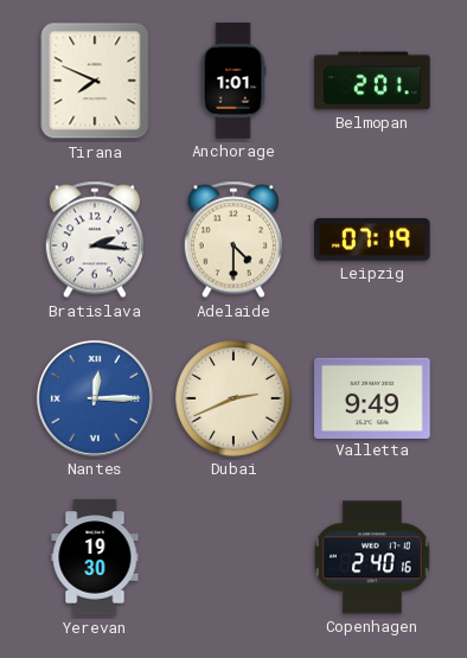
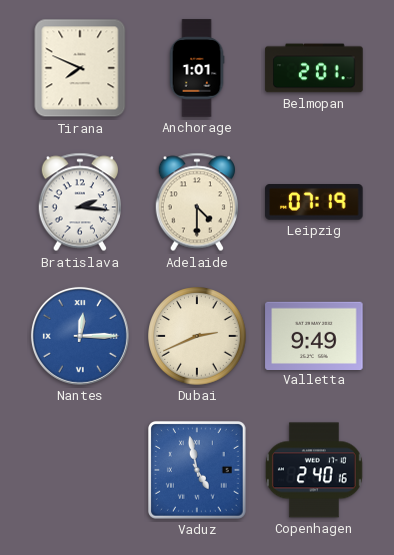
Yerevan: 19:30 -> none
Vaduz: none -> 4:58
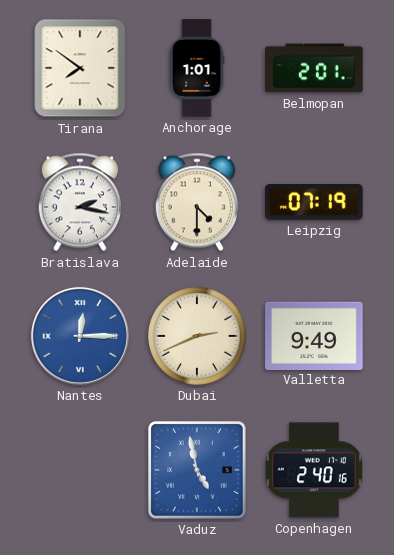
Tirana: 7:49 -> 7:51
Bratislava: 2:16 -> 2:17
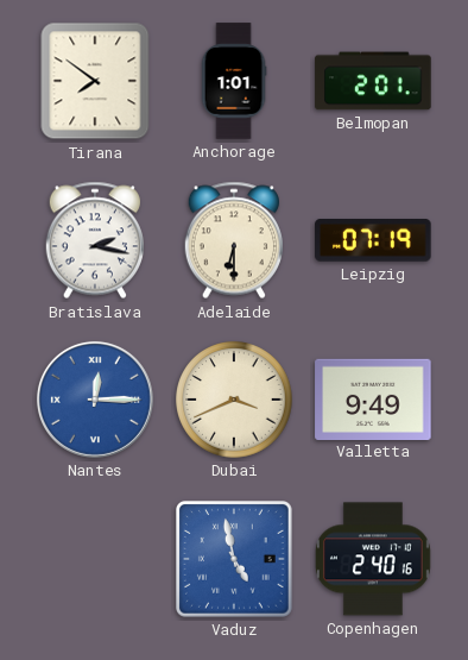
Adelaide: 4:30 -> 6:30
Dubai: 2:41 -> 3:41
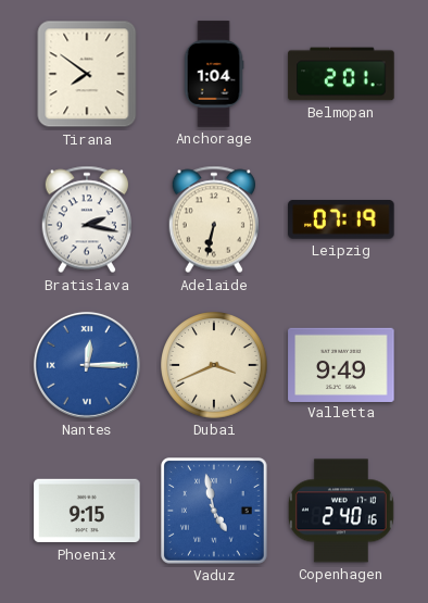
Anchorage: 1:01 -> 1:04
Adelaide: 6:30 -> 6:32
Phoenix: none -> 9:15
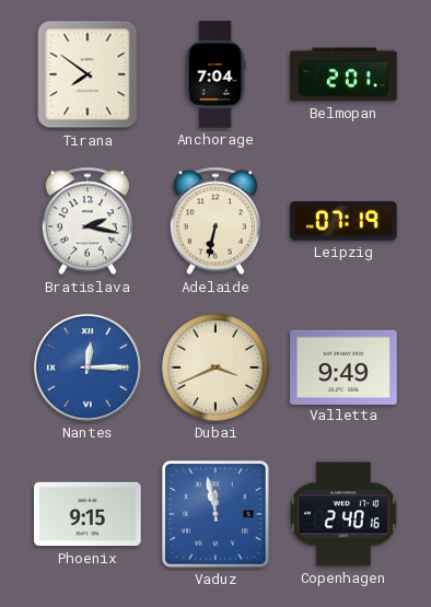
Anchorage: 1:04 -> 7:04
Vaduz: 4:58 -> 11:58
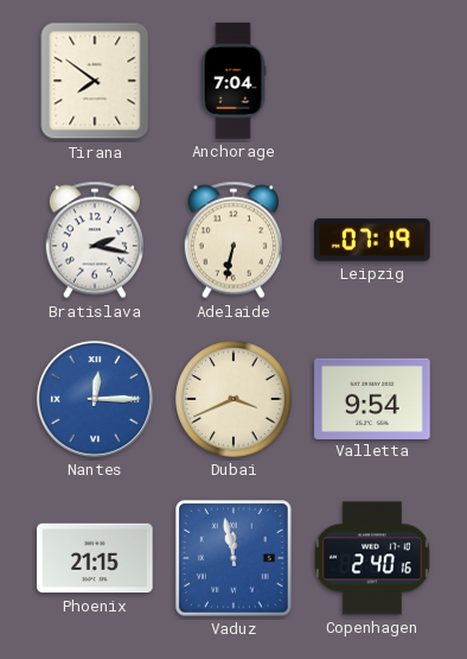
Belmopan: 2:01 -> none
Valletta: 9:49 -> 9:54
Phoenix: 9:15 -> 21:15
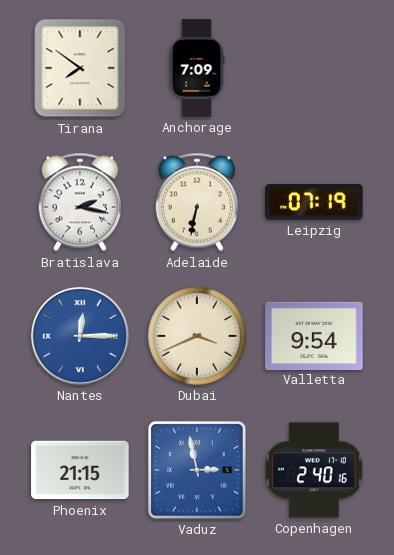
Anchorage: 7:04 -> 7:09
Vaduz: 11:58 -> 2:58
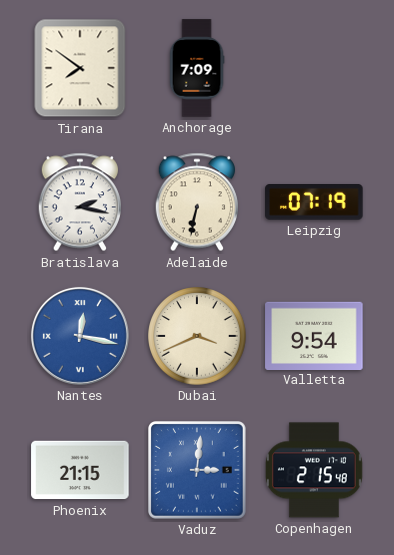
Nantes: 12:15 -> 12:17
Vaduz: 2:58 -> 3:01
Copenhagen: 2:40 -> 2:15
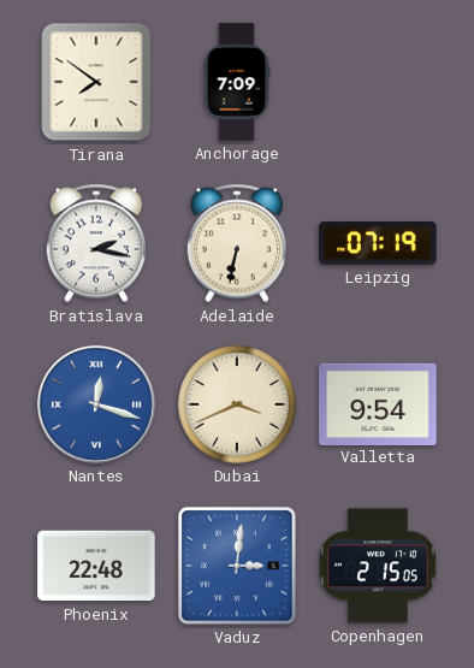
Nantes: 12:17 -> 12:18
Phoenix: 21:15 -> 22:48
Copenhagen: 2:15:48 -> 2:15:05
